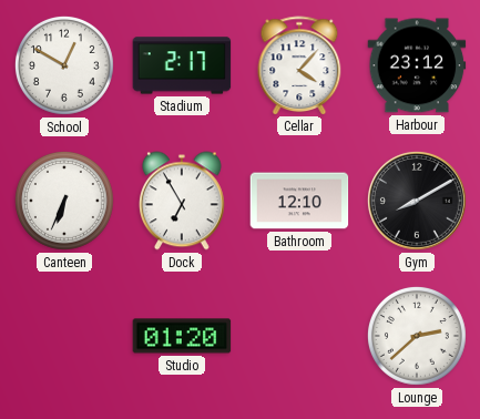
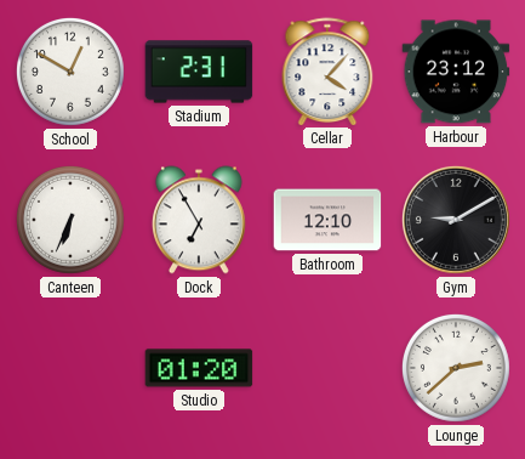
Stadium: 2:17 -> 2:31
Gym: 8:10 -> 9:10
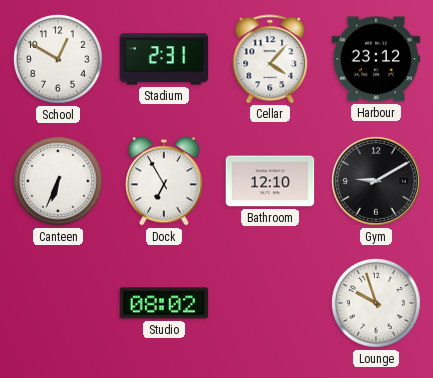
Studio: 01:20 -> 08:02
Lounge: 2:38 -> 9:57
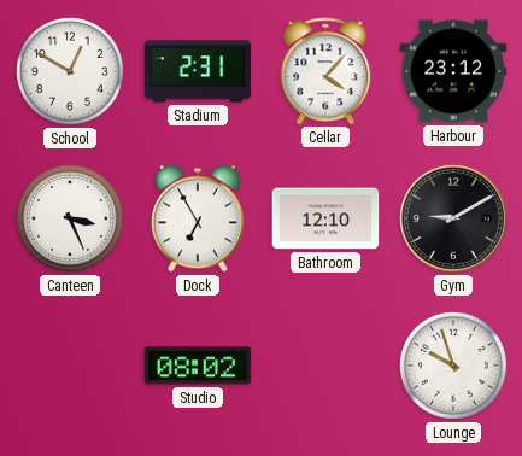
Canteen: 6:34 -> 3:26
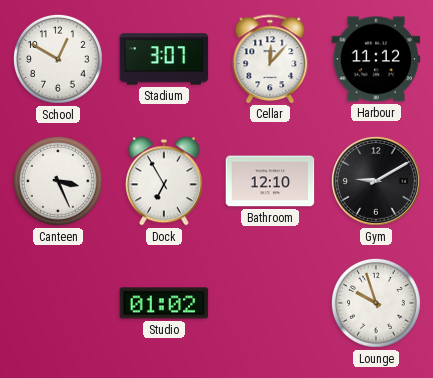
Stadium: 2:31 -> 3:07
Cellar: 4:07 -> 12:07
Harbour: 23:12 -> 11:12
Studio: 08:02 -> 01:02
